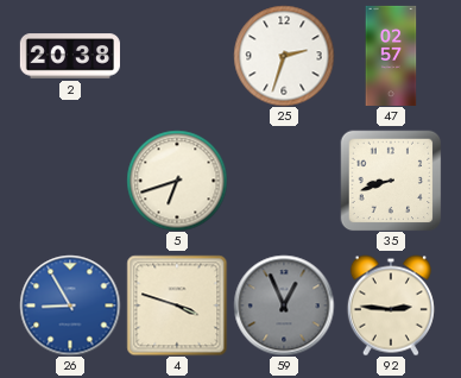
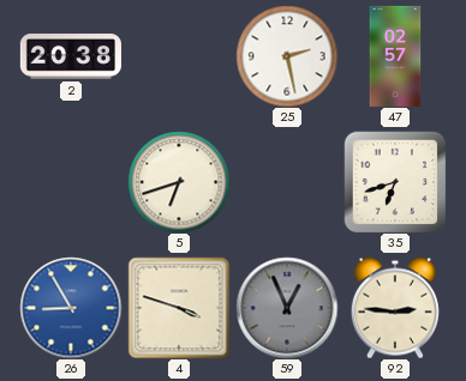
25: 2:33 -> 2:28
35: 8:42 -> 6:42
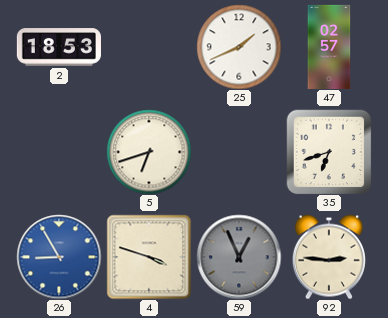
2: 20:38 -> 18:53
25: 2:28 -> 1:41
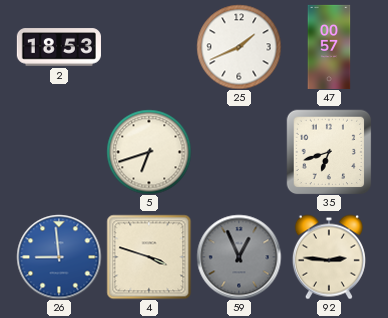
47: 02:57 -> 00:57
26: 8:55 -> 8:59
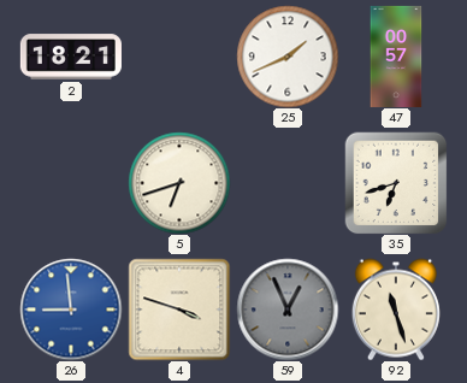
2: 18:53 -> 18:21
92: 2:46 -> 11:27
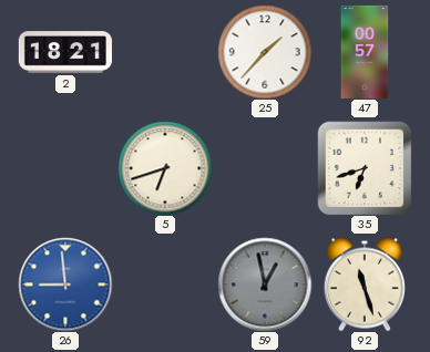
25: 1:41 -> 1:37
4: 3:48 -> none
59: 12:56 -> 12:58
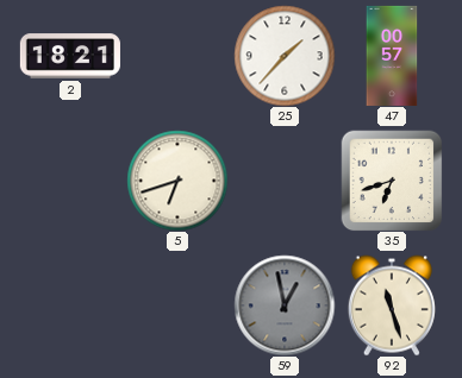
26: 8:59 -> none
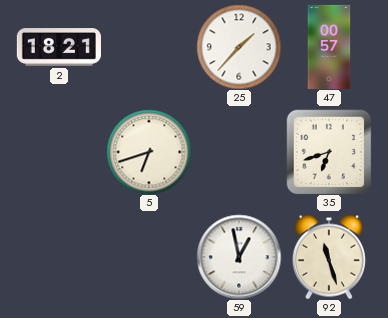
59 dial: grey -> white
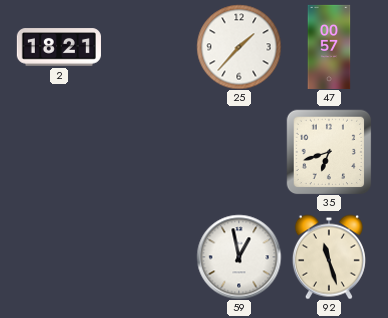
5: 6:42 -> none
